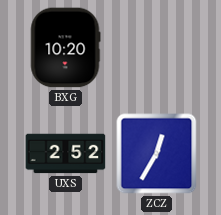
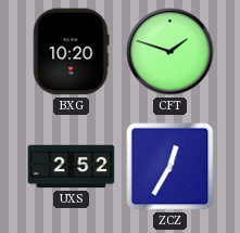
CFT: none -> 1:48
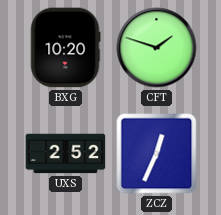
ZCZ: 12:35 -> 12:34
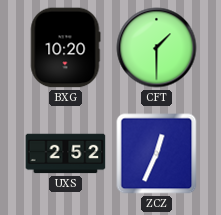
CFT: 1:48 -> 1:30
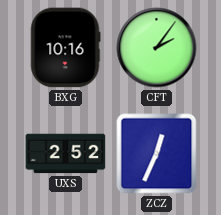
BXG: 10:20 -> 10:16
CFT: 1:30 -> 2:06
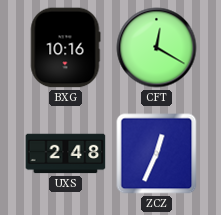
CFT: 2:06 -> 12:20
UXS: 2:52 -> 2:48
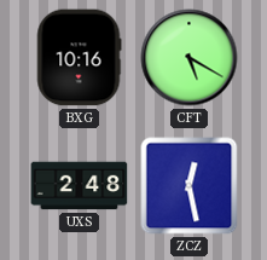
CFT: 12:20 -> 5:20
ZCZ: 12:34 -> 12:28
